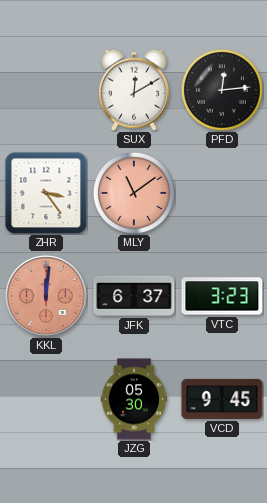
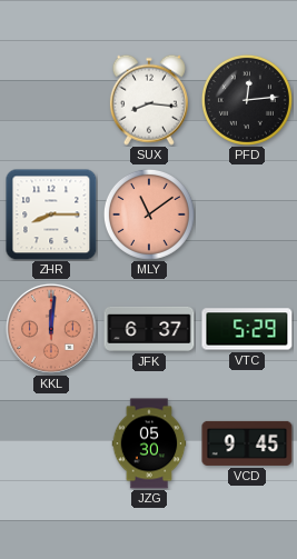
SUX: 12:10 -> 8:16
ZHR: 3:24 -> 8:15
VTC: 3:23 -> 5:29
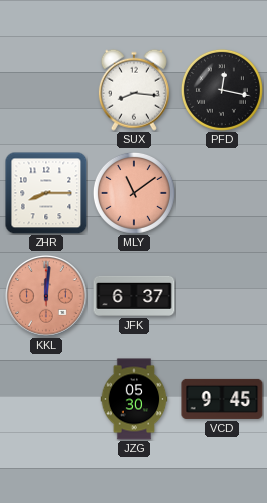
PFD: 12:14 -> 12:17
VTC: 5:29 -> none
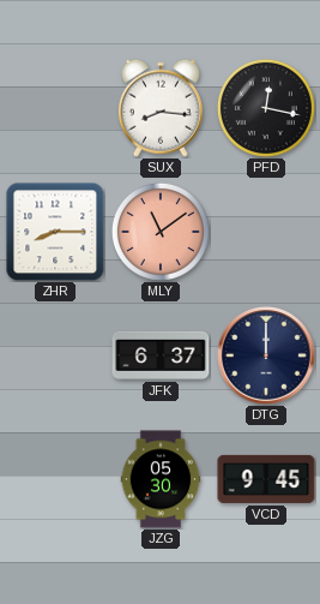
KKL: 12:01 -> none
DTG: none -> 12:00
